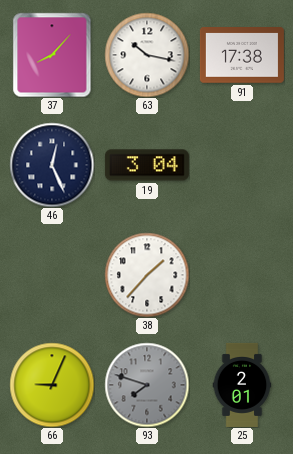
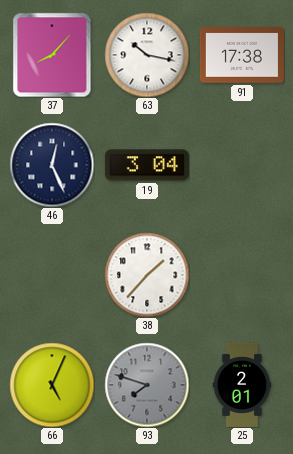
66: 9:04 -> 5:04
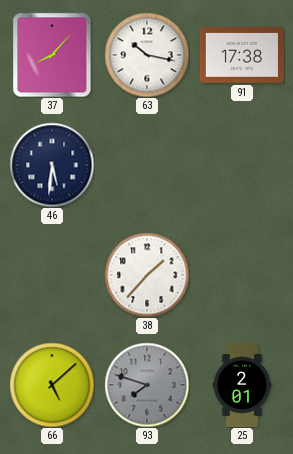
46: 12:26 -> 5:31
19: 3:04 -> none
66: 5:04 -> 5:08
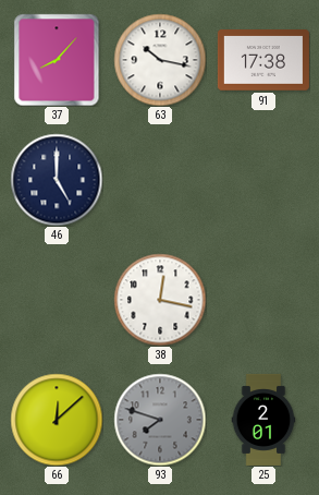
46: 5:31 -> 5:00
38: 1:37 -> 12:17
66: 5:08 -> 12:08
